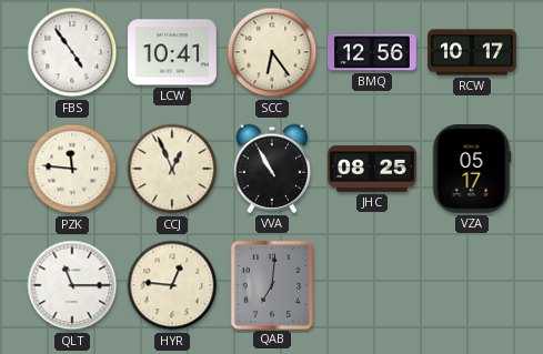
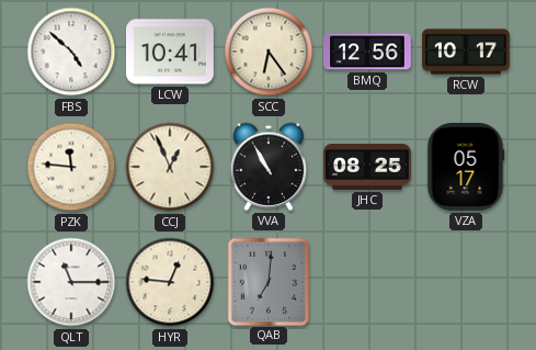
FBS: 4:54 -> 4:52
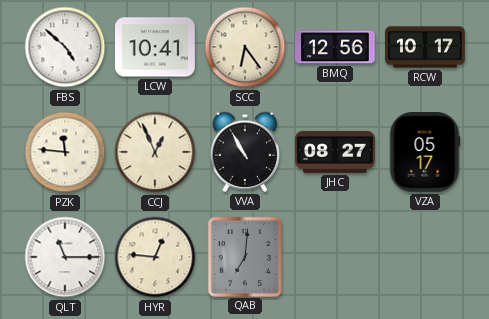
JHC: 08:25 -> 08:27
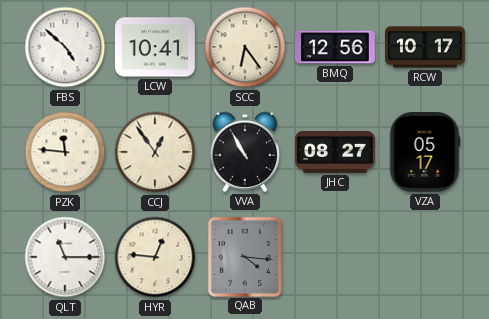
CCJ: 12:56 -> 12:54
QAB: 7:01 -> 4:16
